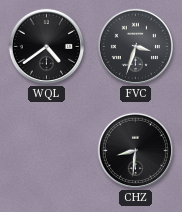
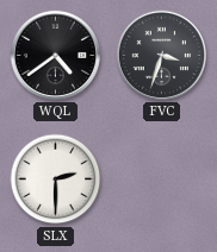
SLX: none -> 2:30
CHZ: 8:31 -> none
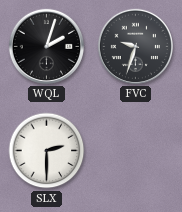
WQL: 4:39 -> 2:03
FVC: 3:33 -> 9:33
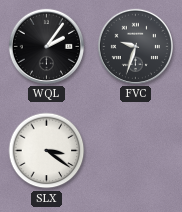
WQL: 2:03 -> 2:06
SLX: 2:30 -> 3:21
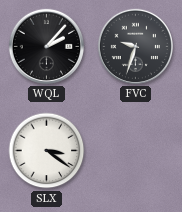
WQL: 2:06 -> 2:07
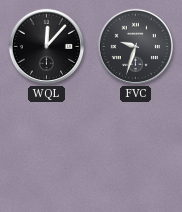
WQL: 2:07 -> 12:07
SLX: 3:21 -> none
